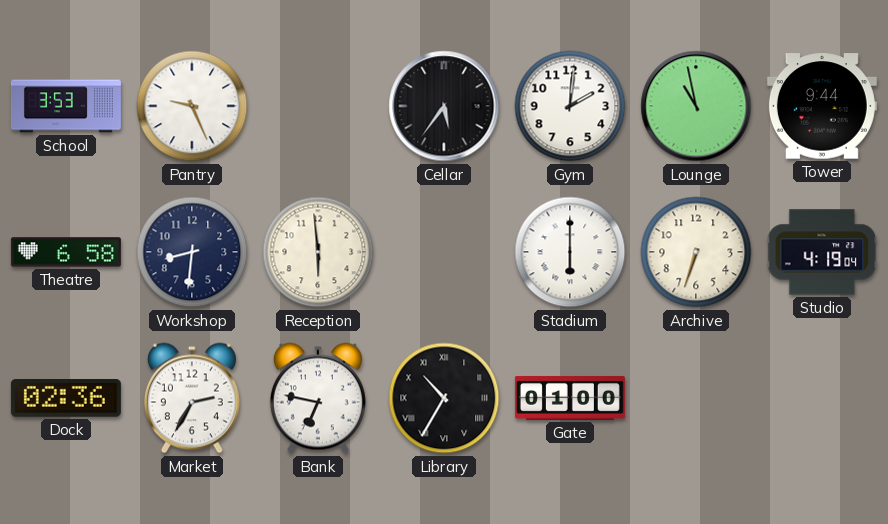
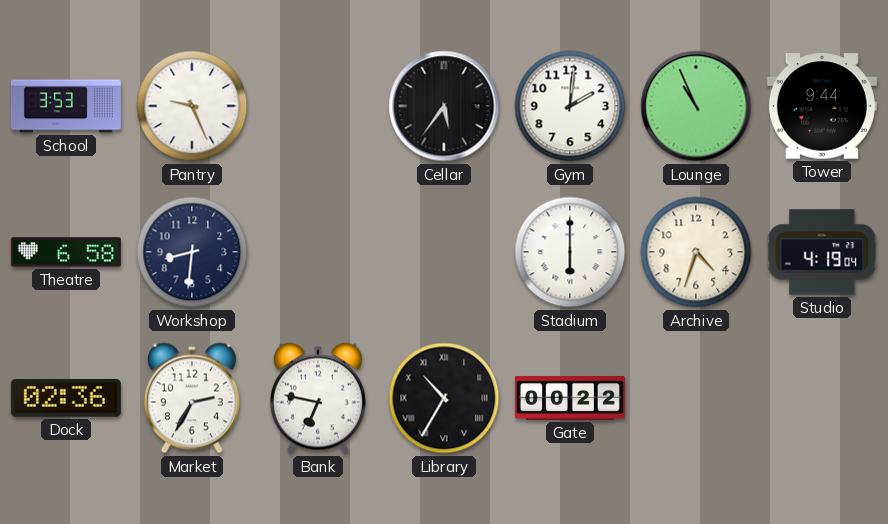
Lounge: 10:58 -> 10:56
Reception: 5:59 -> none
Archive: 6:33 -> 4:33
Gate: 01:00 -> 00:22
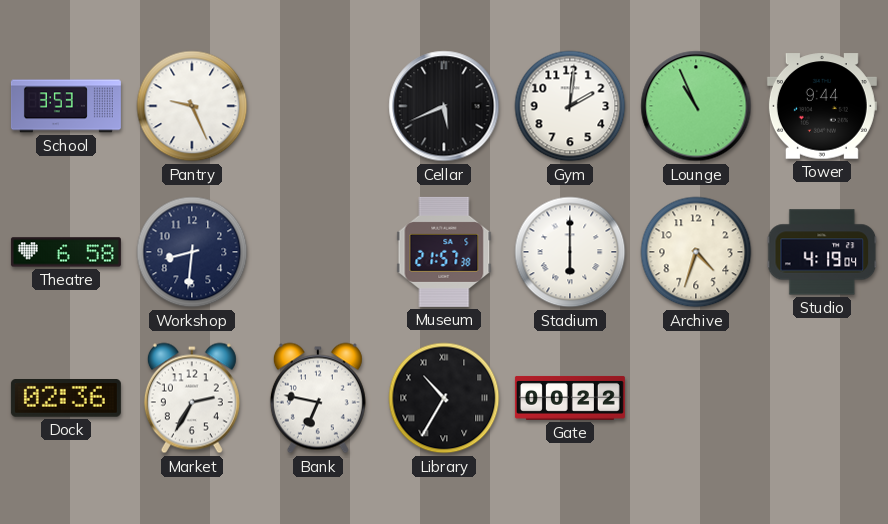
Cellar: 5:36 -> 5:41
Museum: none -> 21:57
